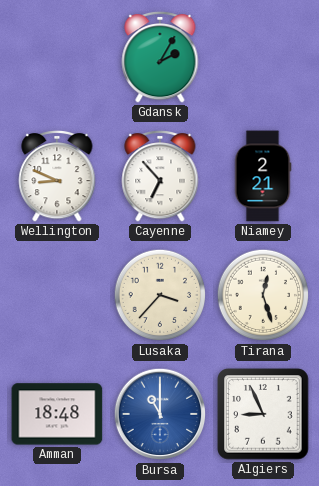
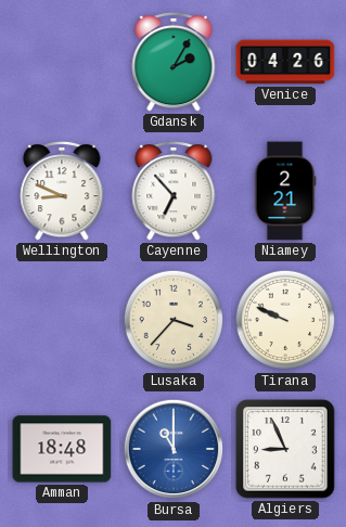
Venice: none -> 04:26
Tirana: 12:27 -> 9:49
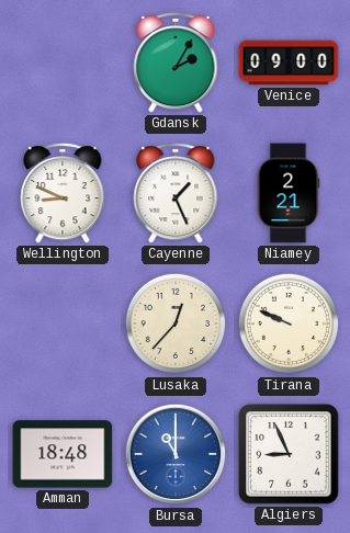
Venice: 04:26 -> 09:00
Cayenne: 6:53 -> 1:26
Lusaka: 3:37 -> 12:37
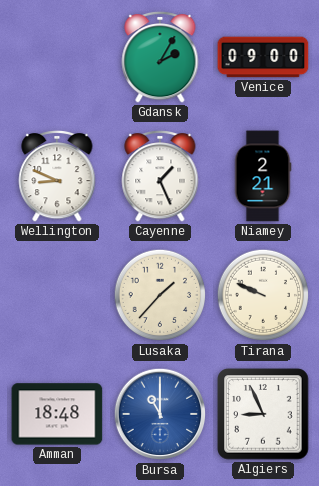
Lusaka: 12:37 -> 1:37
